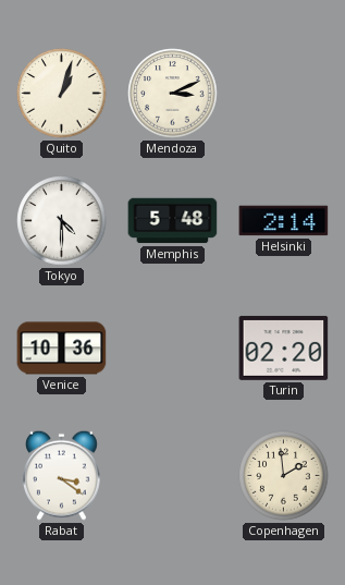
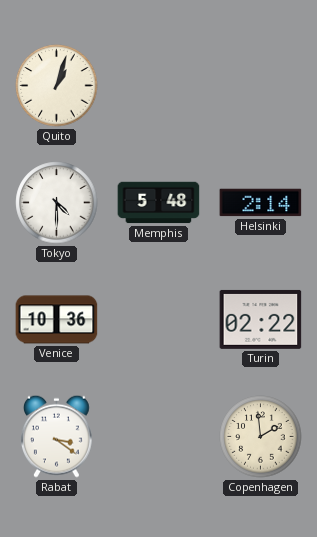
Mendoza: 3:11 -> none
Turin: 02:20 -> 02:22
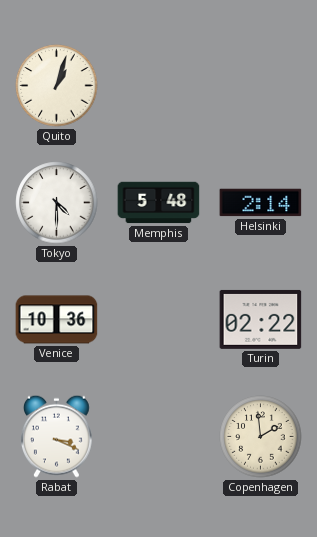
Rabat: 3:21 -> 3:19
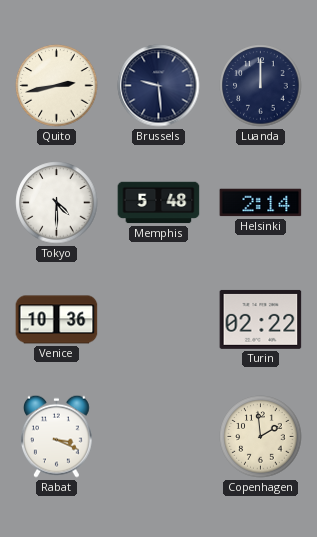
Quito: 1:03 -> 2:43
Brussels: none -> 9:29
Luanda: none -> 12:00
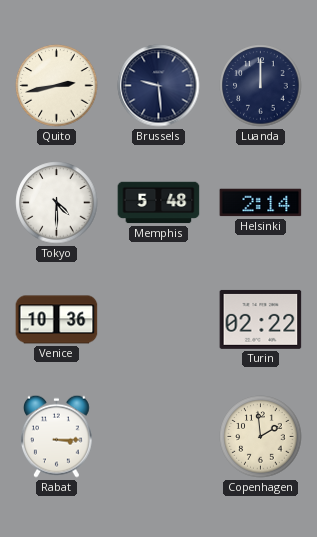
Rabat: 3:19 -> 3:15
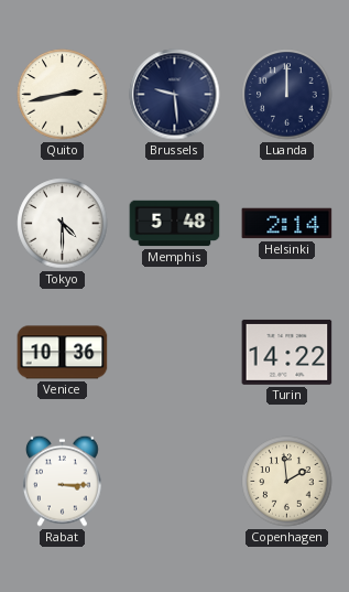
Turin: 02:22 -> 14:22
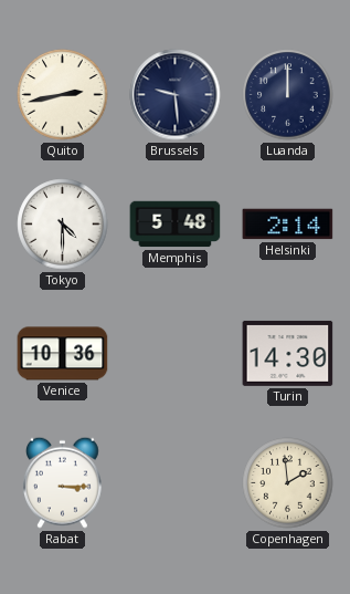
Turin: 14:22 -> 14:30
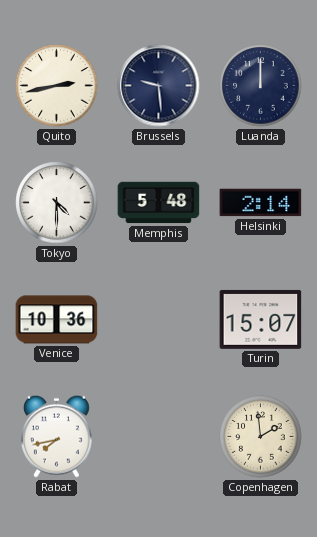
Turin: 14:30 -> 15:07
Rabat: 3:15 -> 7:43
